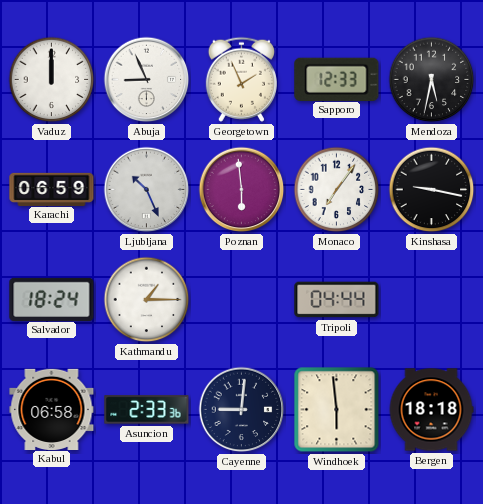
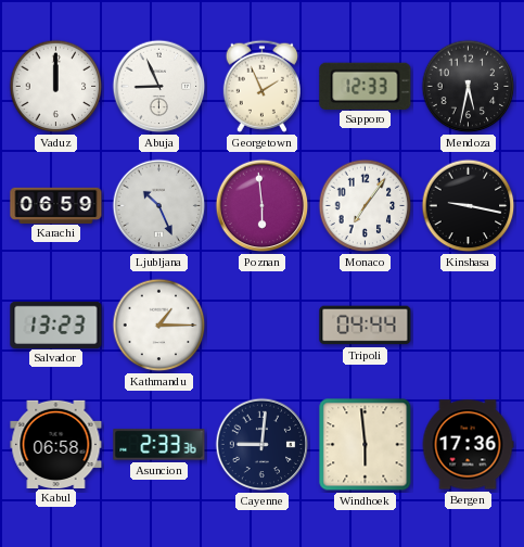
Salvador: 18:24 -> 13:23
Bergen: 18:18 -> 17:36
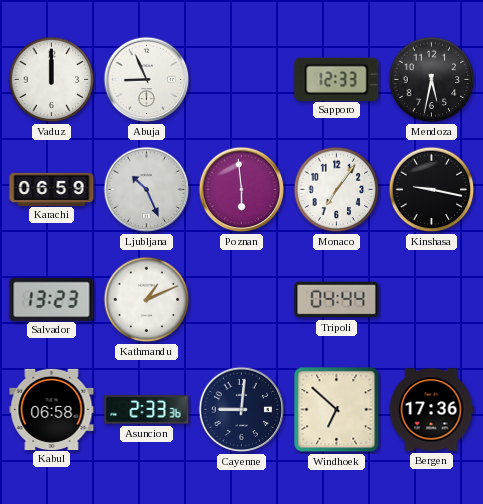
Georgetown: 1:56 -> none
Kathmandu: 1:15 -> 1:11
Windhoek: 5:59 -> 6:52
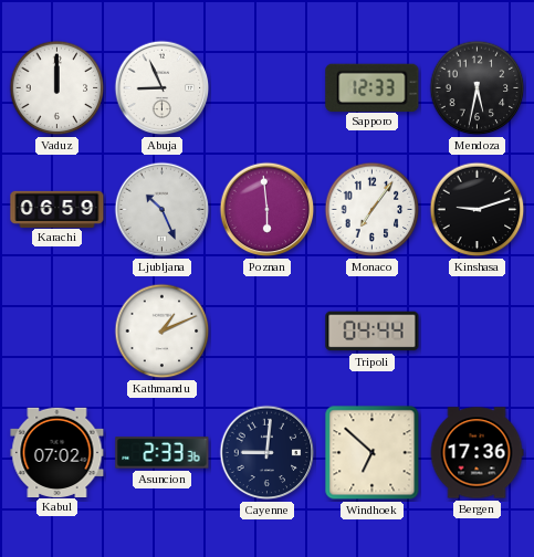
Kinshasa: 9:17 -> 9:12
Salvador: 13:23 -> none
Kabul: 06:58 -> 07:02
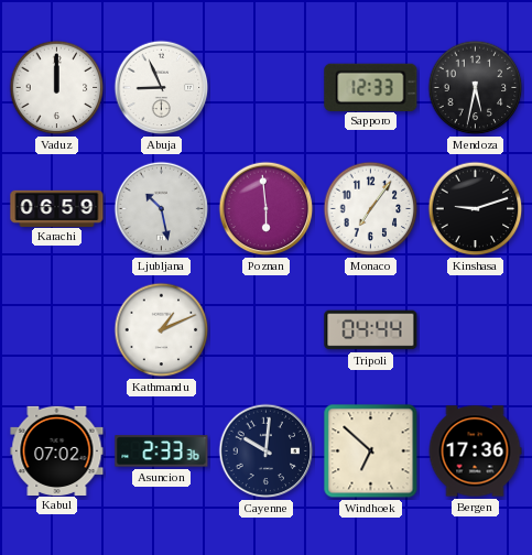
Ljubljana: 10:26 -> 10:28
Cayenne: 9:01 -> 10:01
